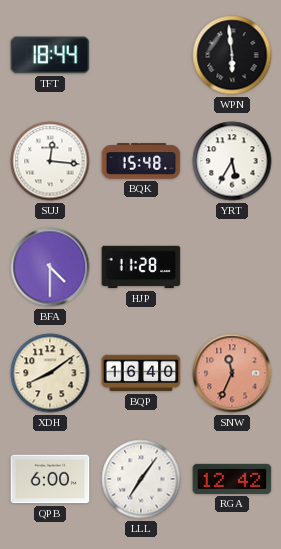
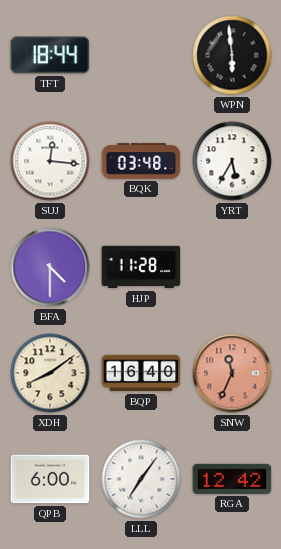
BQK: 15:48 -> 03:48
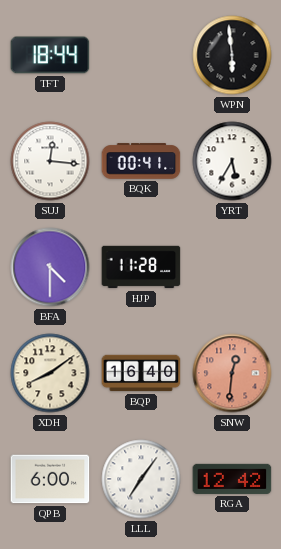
BQK: 03:48 -> 00:41
SNW: 11:34 -> 12:31
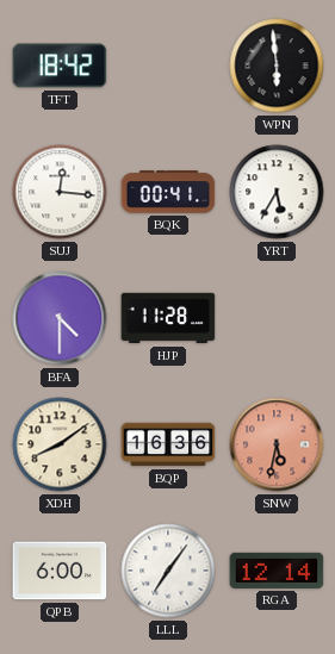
TFT: 18:44 -> 18:42
BQP: 16:40 -> 16:36
SNW: 12:31 -> 5:32
RGA: 12:42 -> 12:14
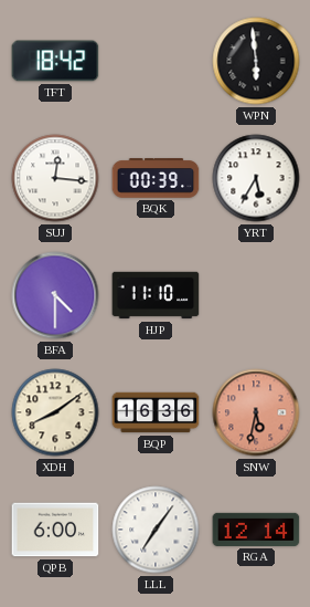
BQK: 00:41 -> 00:39
HJP: 11:28 -> 11:10
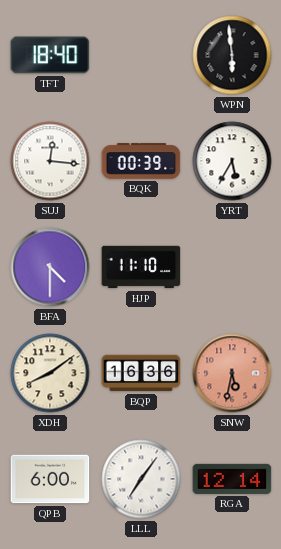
TFT: 18:42 -> 18:40
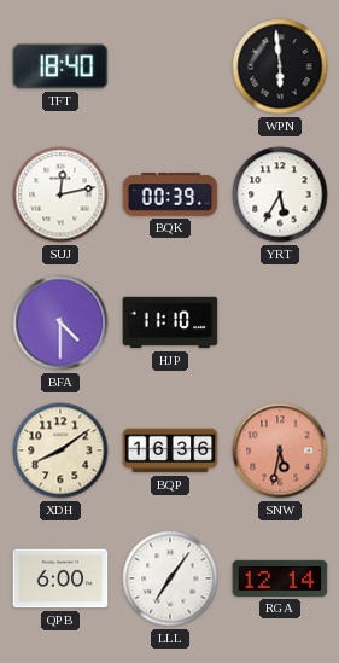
SUJ: 12:16 -> 12:13
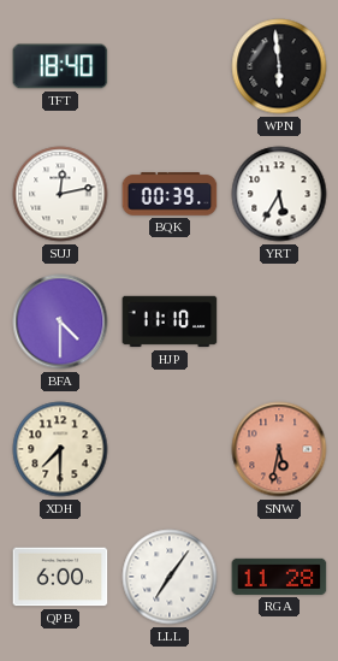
XDH: 8:09 -> 7:30
BQP: 16:36 -> none
RGA: 12:14 -> 11:28
